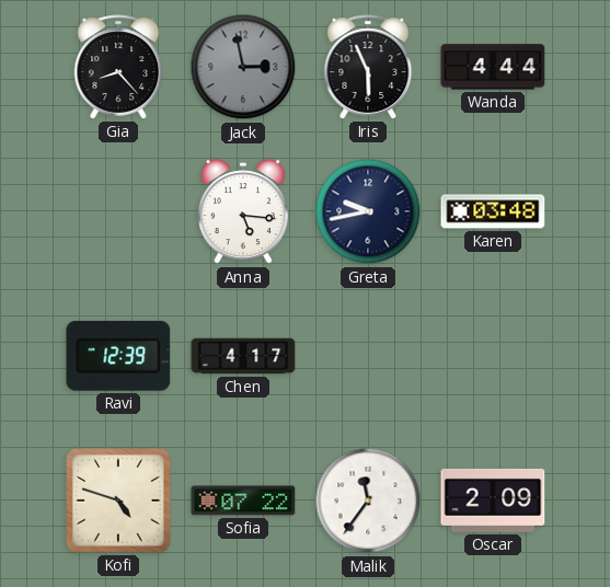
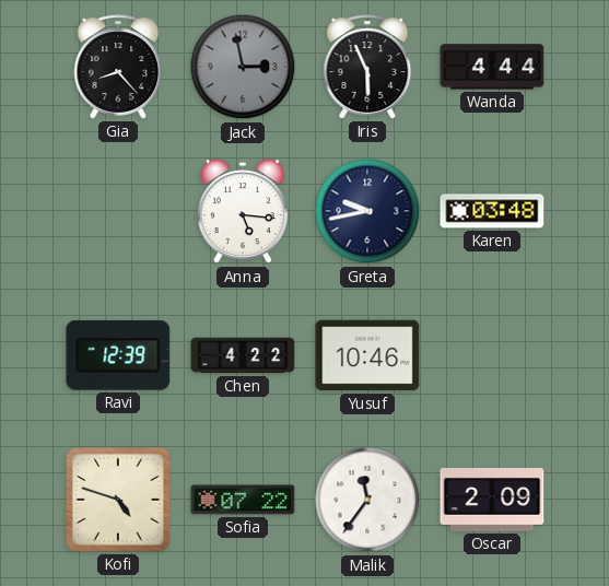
Chen: 4:17 -> 4:22
Yusuf: none -> 10:46
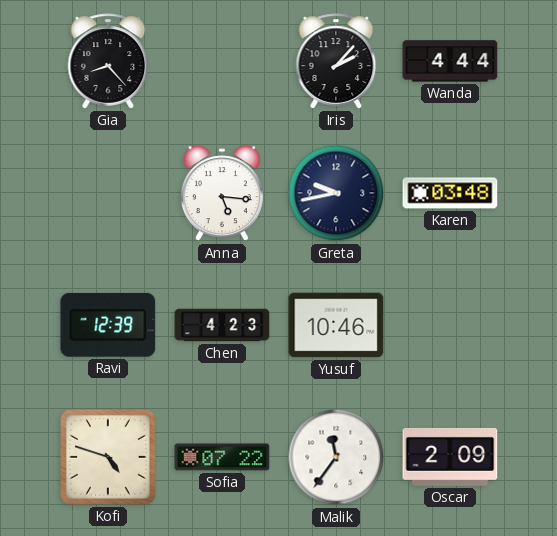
Jack: 2:58 -> none
Iris: 5:56 -> 2:07
Chen: 4:22 -> 4:23
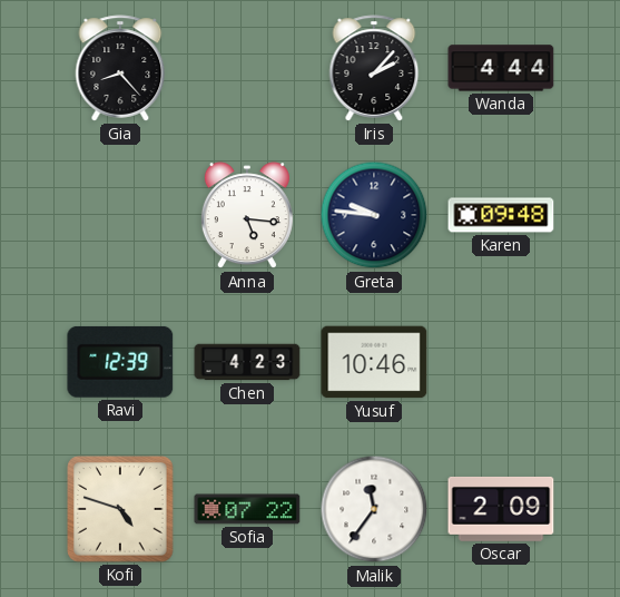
Greta: 9:43 -> 9:46
Karen: 03:48 -> 09:48
